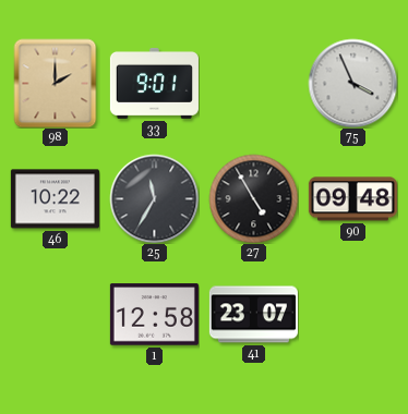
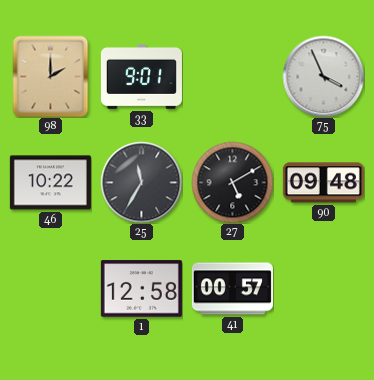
27: 4:55 -> 5:10
41: 23:07 -> 00:57
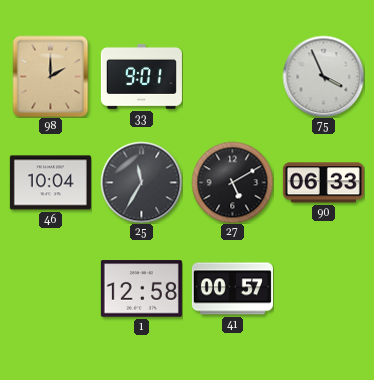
46: 10:22 -> 10:04
90: 09:48 -> 06:33
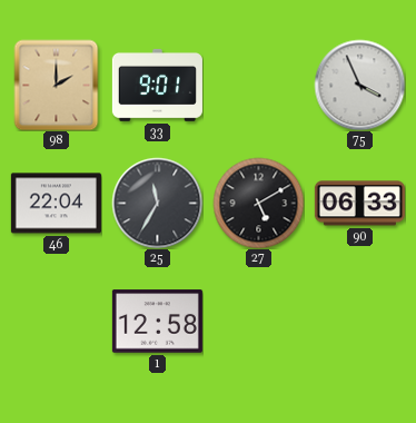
46: 10:04 -> 22:04
41: 00:57 -> none
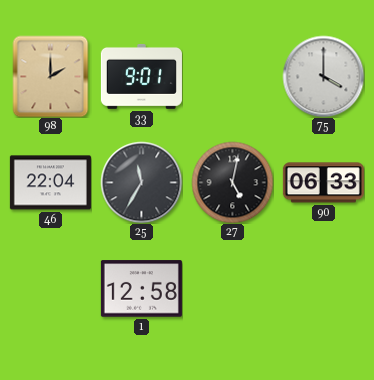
75: 3:56 -> 4:00
27: 5:10 -> 5:02
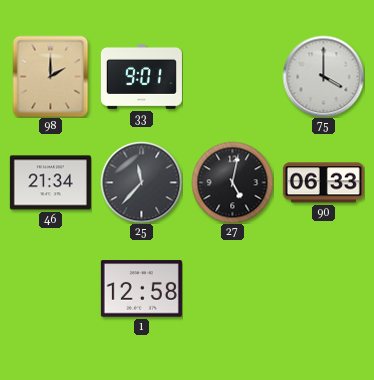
46: 22:04 -> 21:34
25: 11:35 -> 11:37
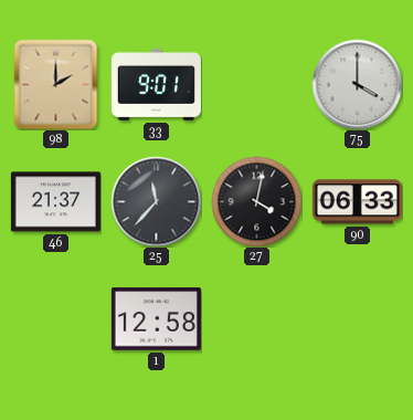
46: 21:34 -> 21:37
27: 5:02 -> 4:02
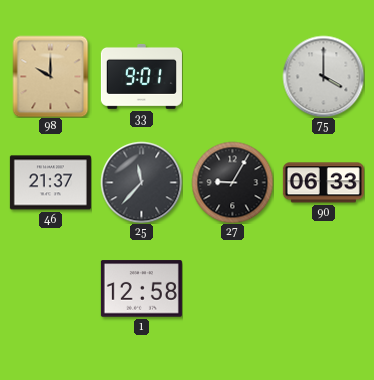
98: 2:00 -> 10:00
27: 4:02 -> 9:05
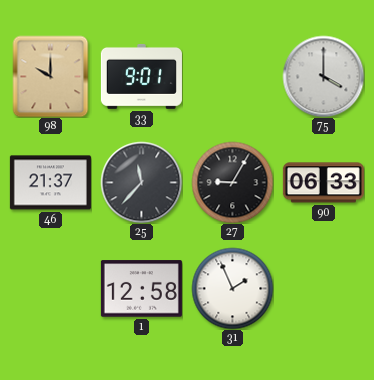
31: none -> 1:56
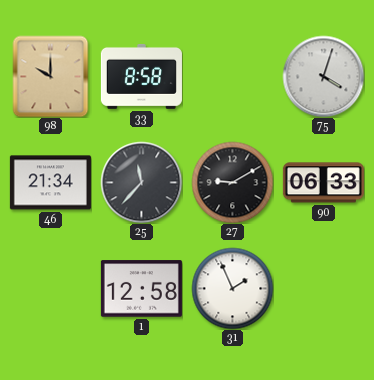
33: 9:01 -> 8:58
75: 4:00 -> 4:03
46: 21:37 -> 21:34
27: 9:05 -> 9:10
